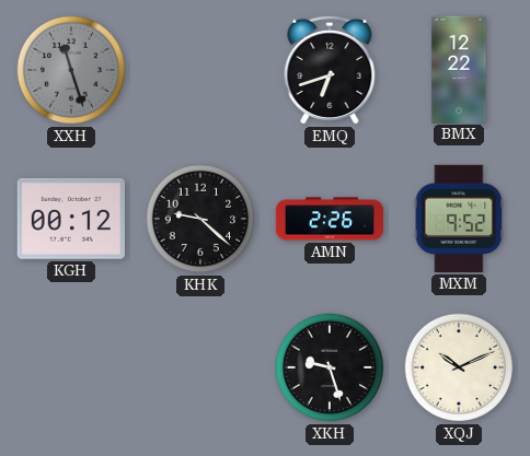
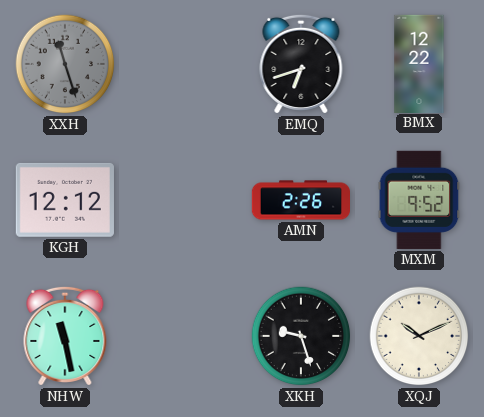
KGH: 00:12 -> 12:12
KHK: 9:22 -> none
NHW: none -> 11:28
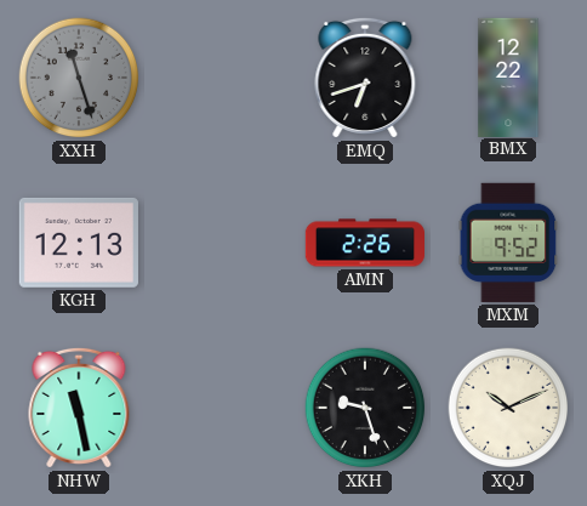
KGH: 12:12 -> 12:13
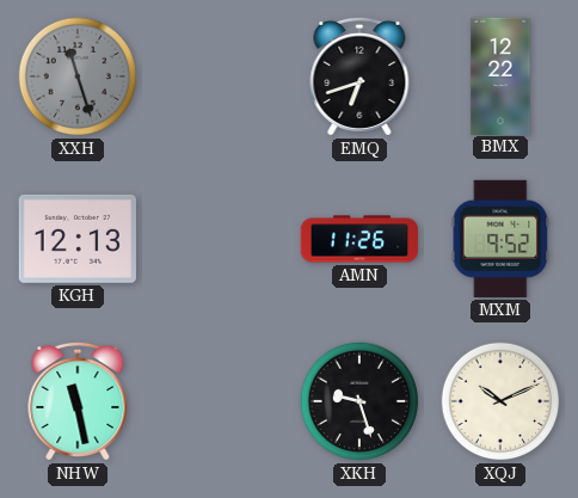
AMN: 2:26 -> 11:26
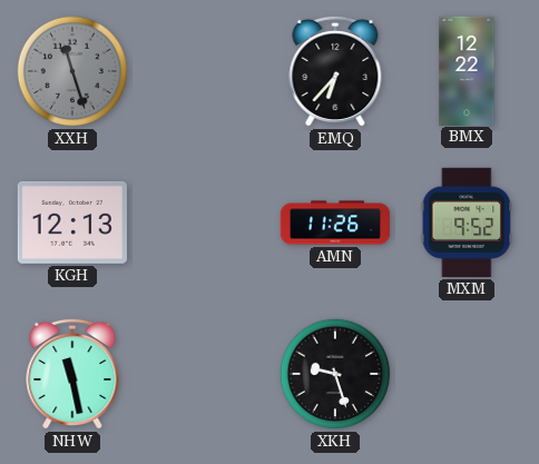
EMQ: 6:42 -> 6:37
XQJ: 10:11 -> none
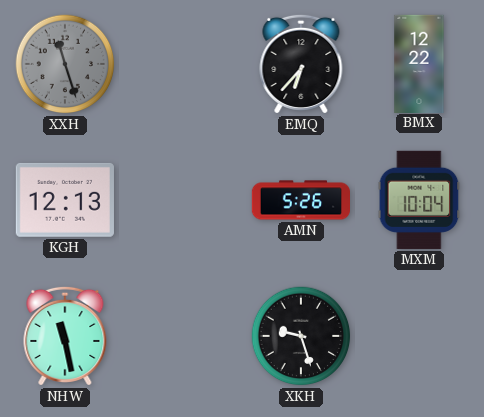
AMN: 11:26 -> 5:26
MXM: 9:52 -> 10:04
